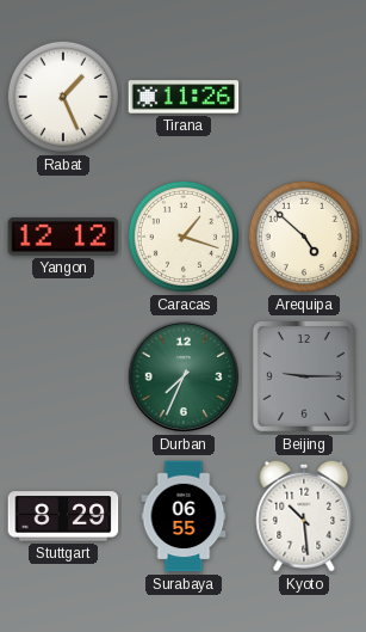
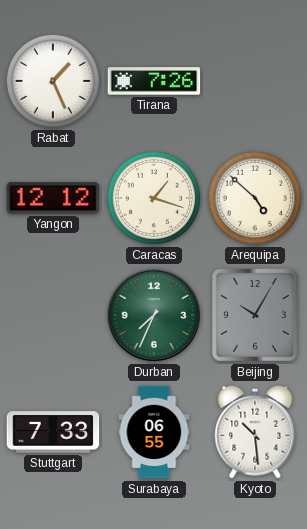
Tirana: 11:26 -> 7:26
Beijing: 9:15 -> 10:05
Stuttgart: 8:29 -> 7:33
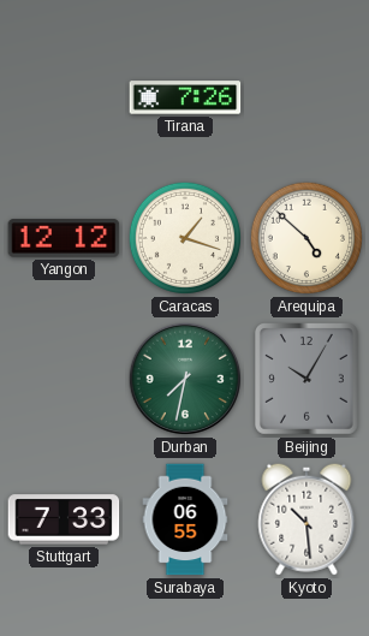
Rabat: 1:26 -> none
Durban: 7:34 -> 7:32
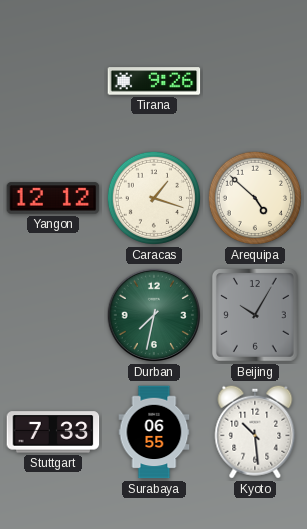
Tirana: 7:26 -> 9:26
